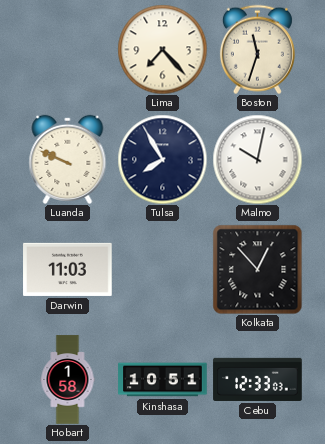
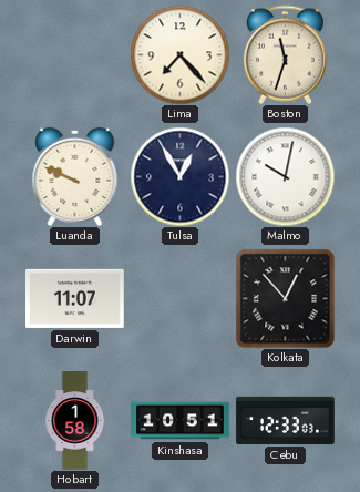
Tulsa: 7:55 -> 12:55
Darwin: 11:03 -> 11:07
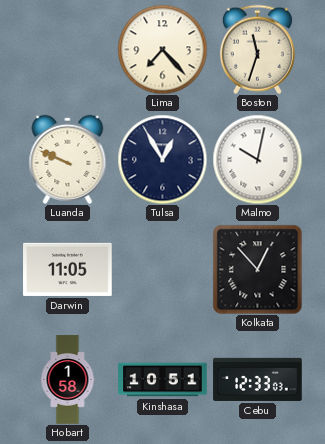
Darwin: 11:07 -> 11:05
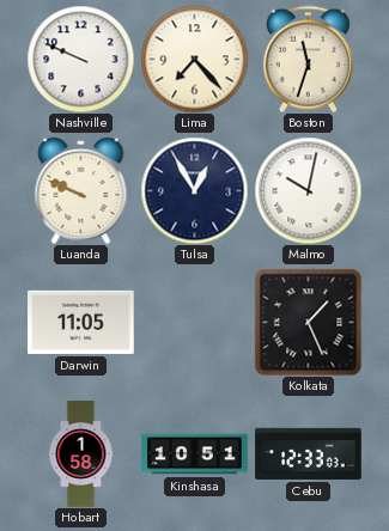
Nashville: none -> 9:49
Kolkata: 12:53 -> 1:26
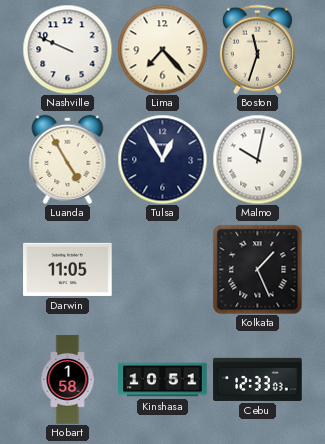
Luanda: 9:49 -> 4:55
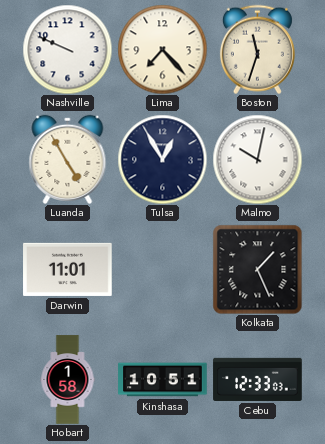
Darwin: 11:05 -> 11:01
